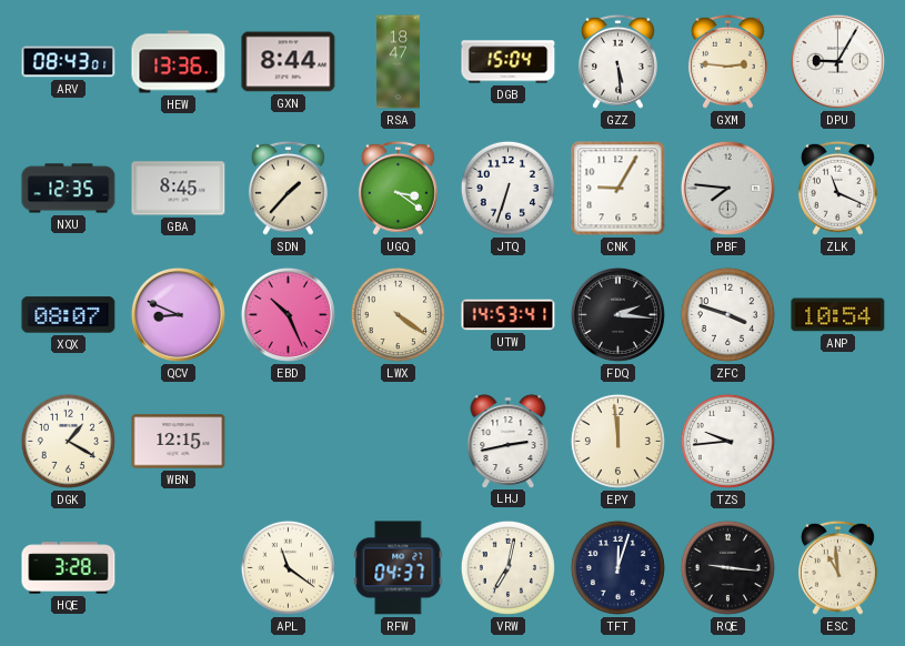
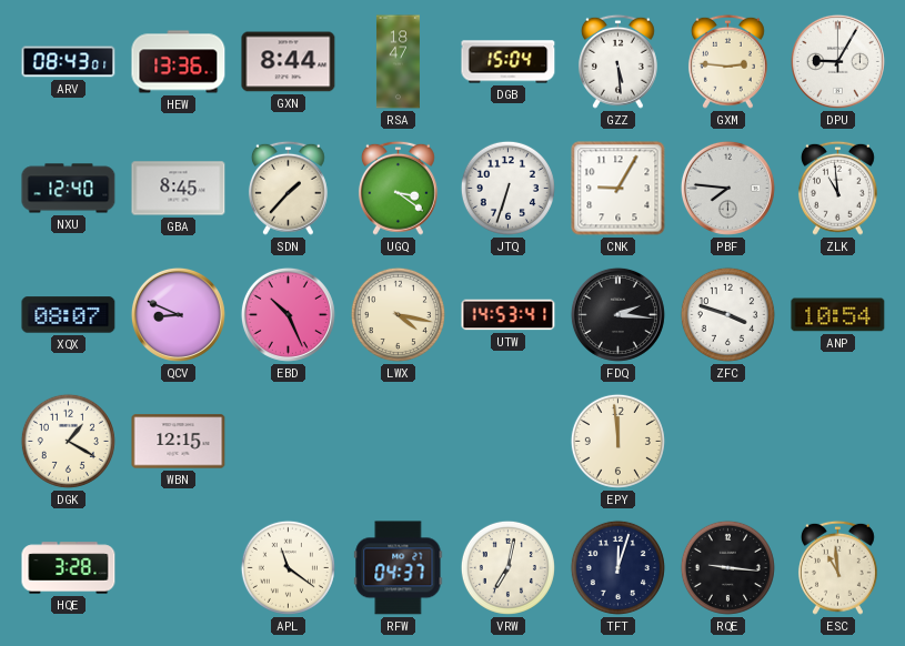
NXU: 12:35 -> 12:40
ZLK: 11:19 -> 10:59
LWX: 4:21 -> 4:17
LHJ: 2:43 -> none
TZS: 9:44 -> none
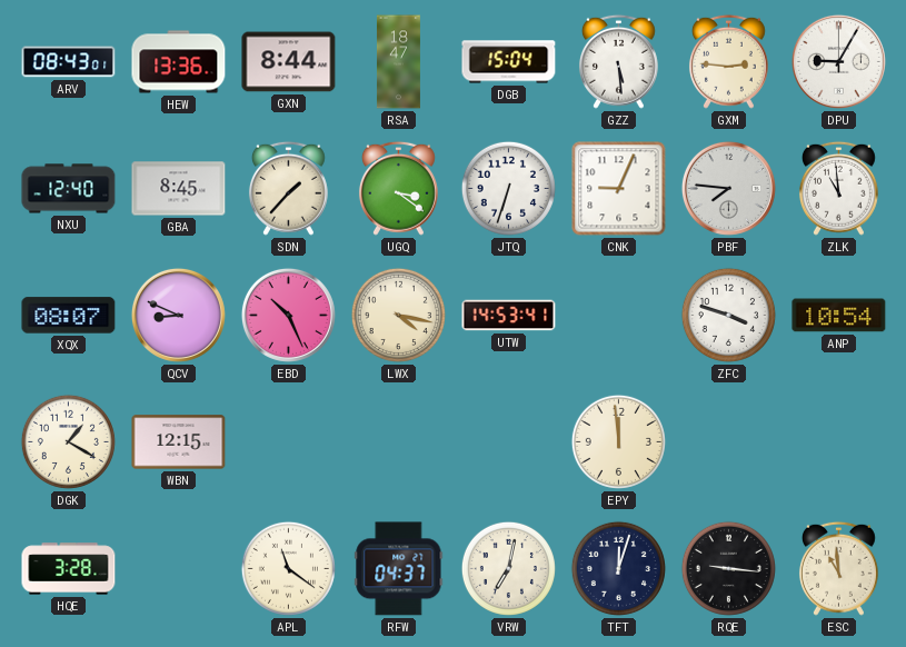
CNK: 9:05 -> 9:04
FDQ: 2:16 -> none
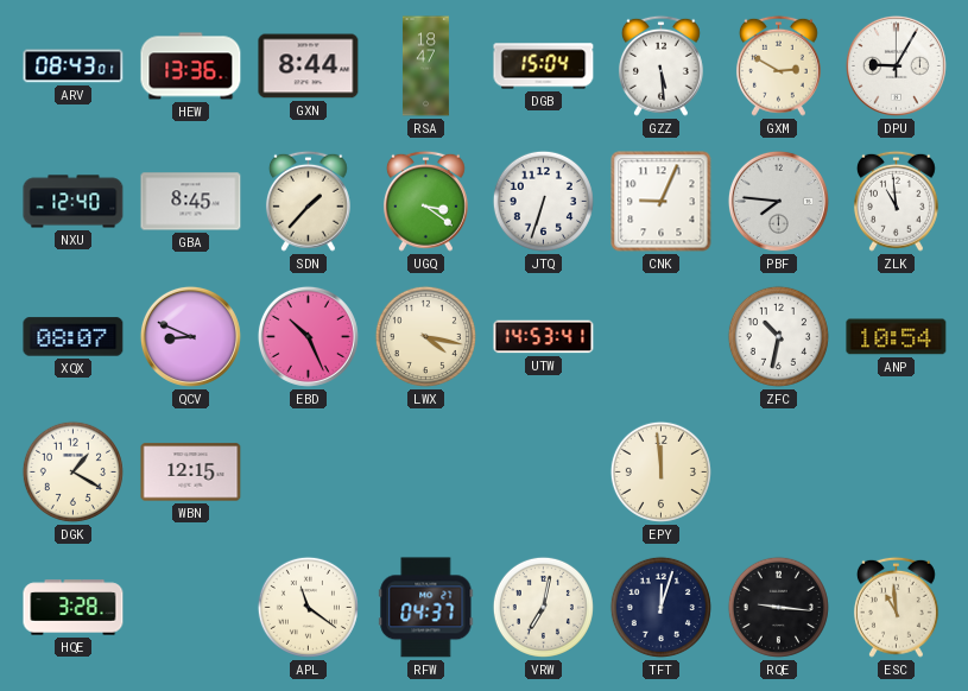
GXM: 2:46 -> 2:50
ZFC: 3:48 -> 10:32
